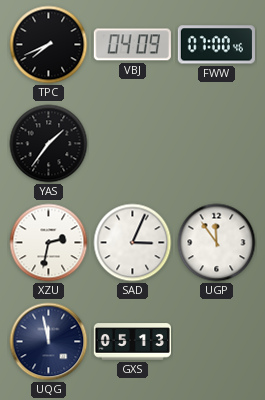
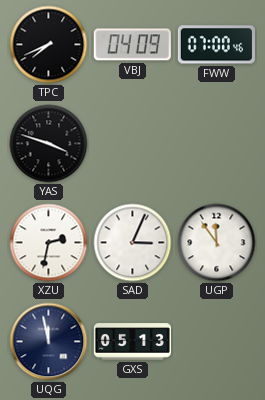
YAS: 1:36 -> 3:48
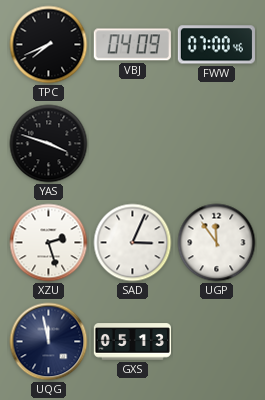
XZU: 2:32 -> 2:27
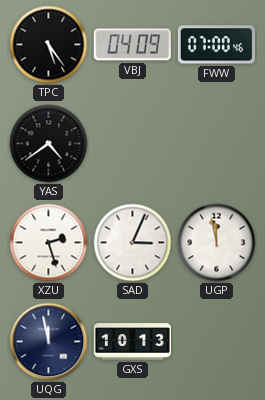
TPC: 7:41 -> 5:24
YAS: 3:48 -> 4:39
UGP: 11:54 -> 11:58
GXS: 05:13 -> 10:13
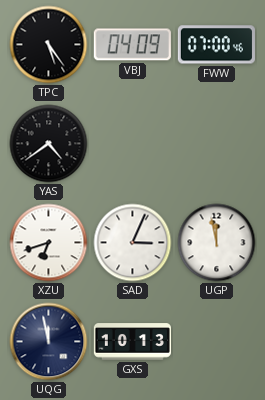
XZU: 2:27 -> 6:42
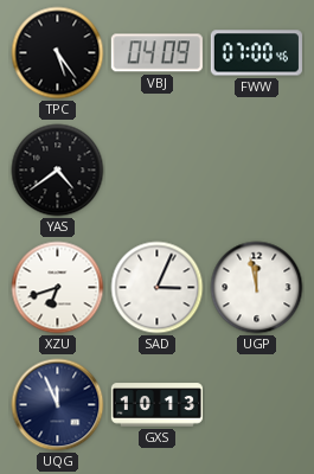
UQG: 11:58 -> 11:56
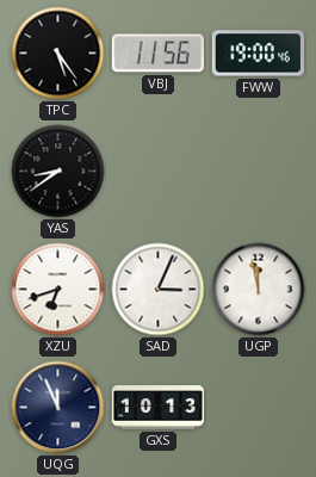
VBJ: 04:09 -> 11:56
FWW: 07:00 -> 19:00
YAS: 4:39 -> 8:39
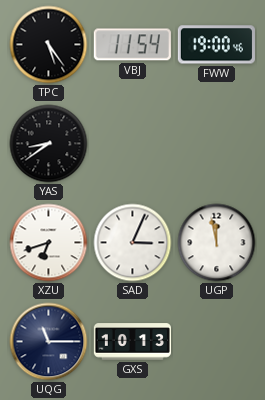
VBJ: 11:56 -> 11:54
UQG: 11:56 -> 11:15
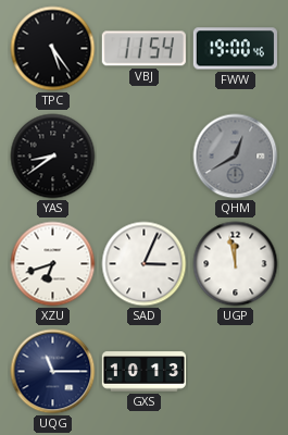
QHM: none -> 12:40
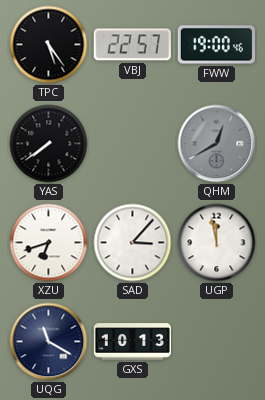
VBJ: 11:54 -> 22:57
YAS: 8:39 -> 7:39
SAD: 3:04 -> 3:07
UQG: 11:15 -> 11:20
